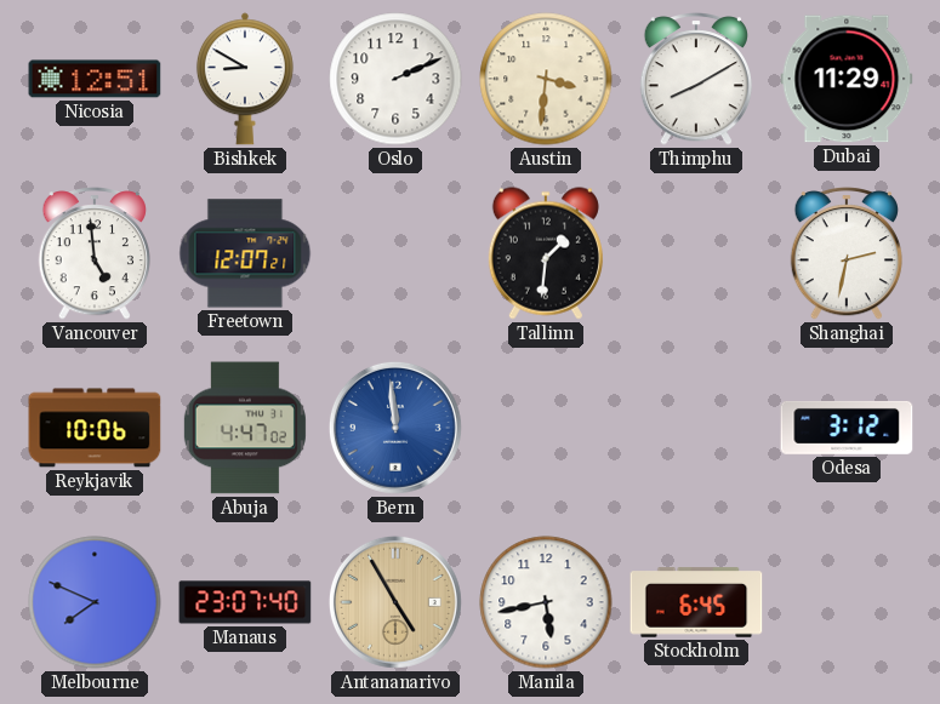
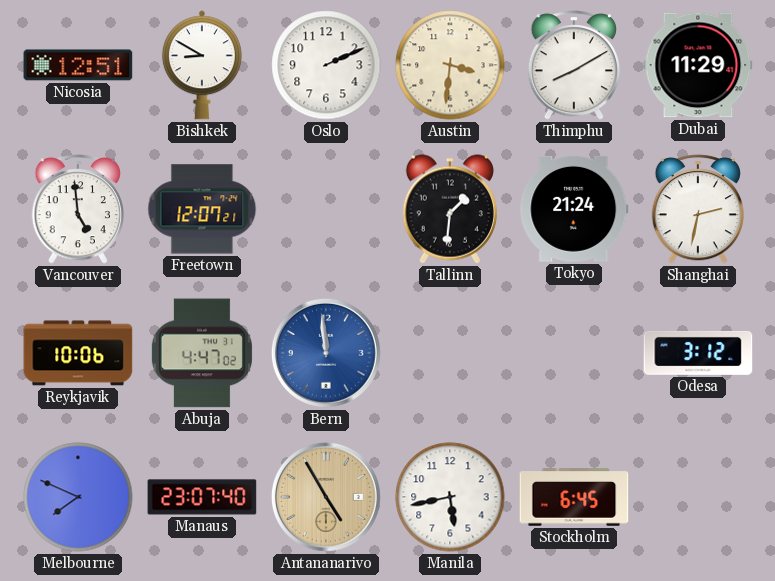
Tokyo: none -> 21:24
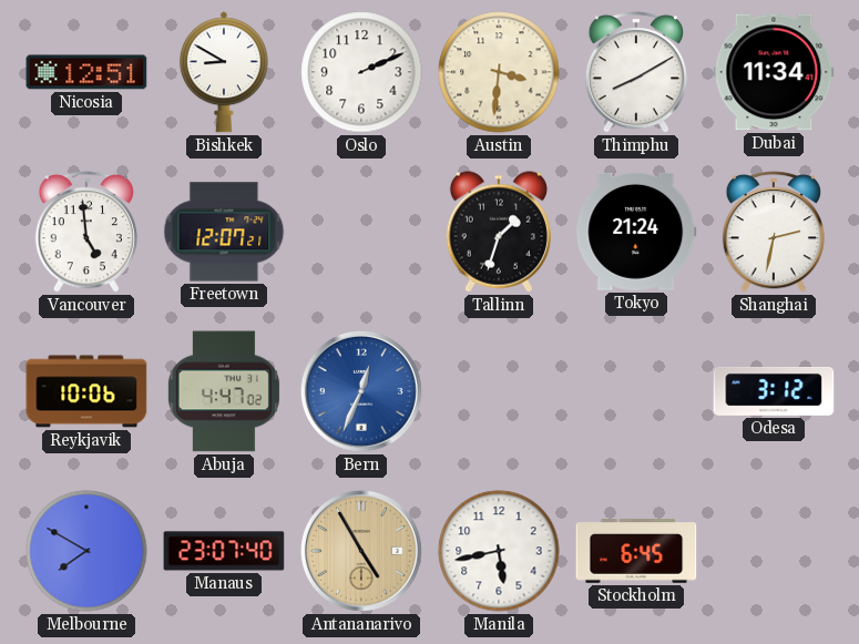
Dubai: 11:29 -> 11:34
Tallinn: 1:31 -> 1:33
Bern: 11:59 -> 12:34
Melbourne: 7:49 -> 7:50
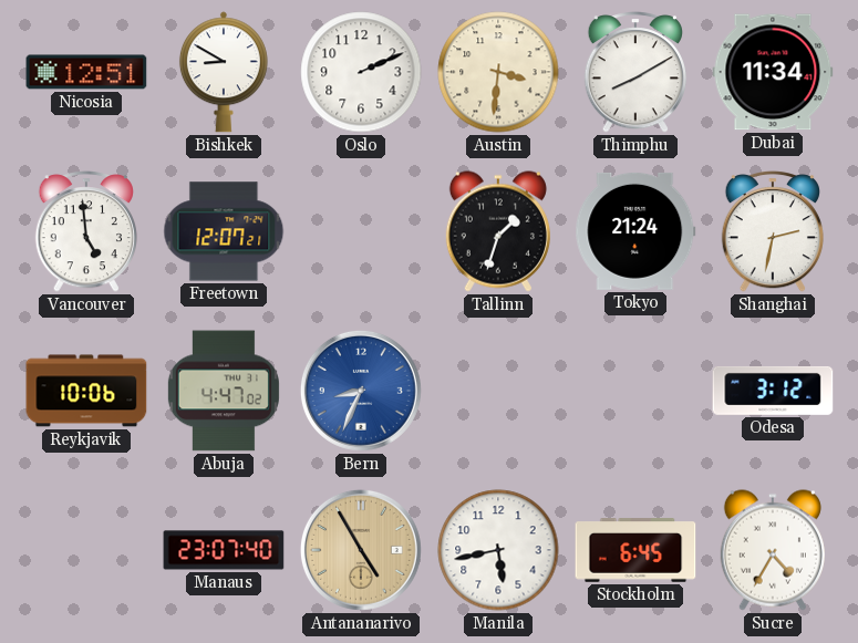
Bern: 12:34 -> 8:34
Melbourne: 7:50 -> none
Sucre: none -> 4:35
